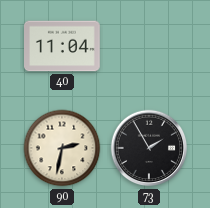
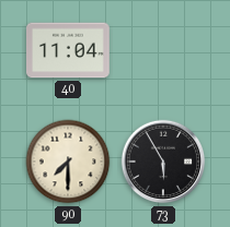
90: 2:32 -> 7:30
73: 1:55 -> 5:55
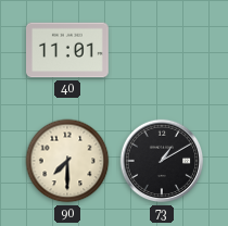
40: 11:04 -> 11:01
73: 5:55 -> 1:10
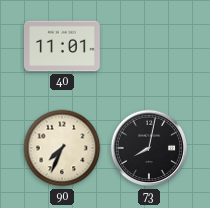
90: 7:30 -> 7:34
73: 1:10 -> 8:02
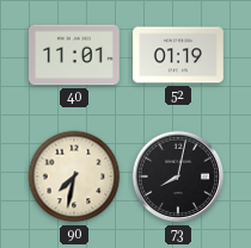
52: none -> 01:19
90: 7:34 -> 7:32
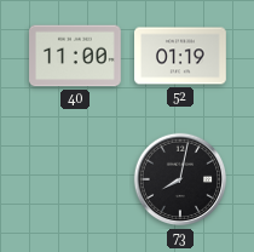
40: 11:01 -> 11:00
90: 7:32 -> none
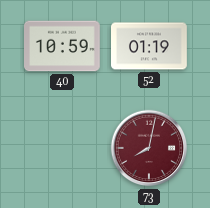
40: 11:00 -> 10:59
73 dial: black -> burgundy
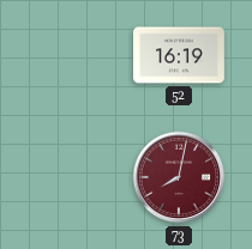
40: 10:59 -> none
52: 01:19 -> 16:19
